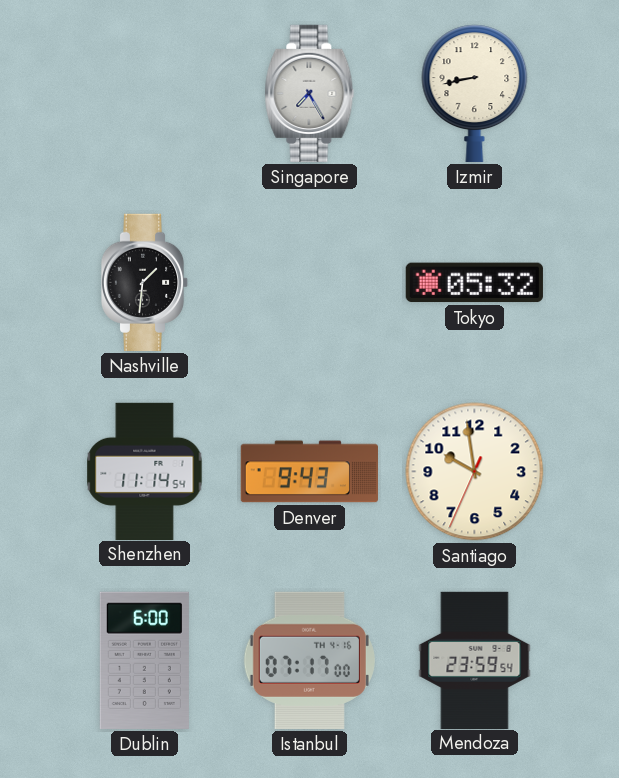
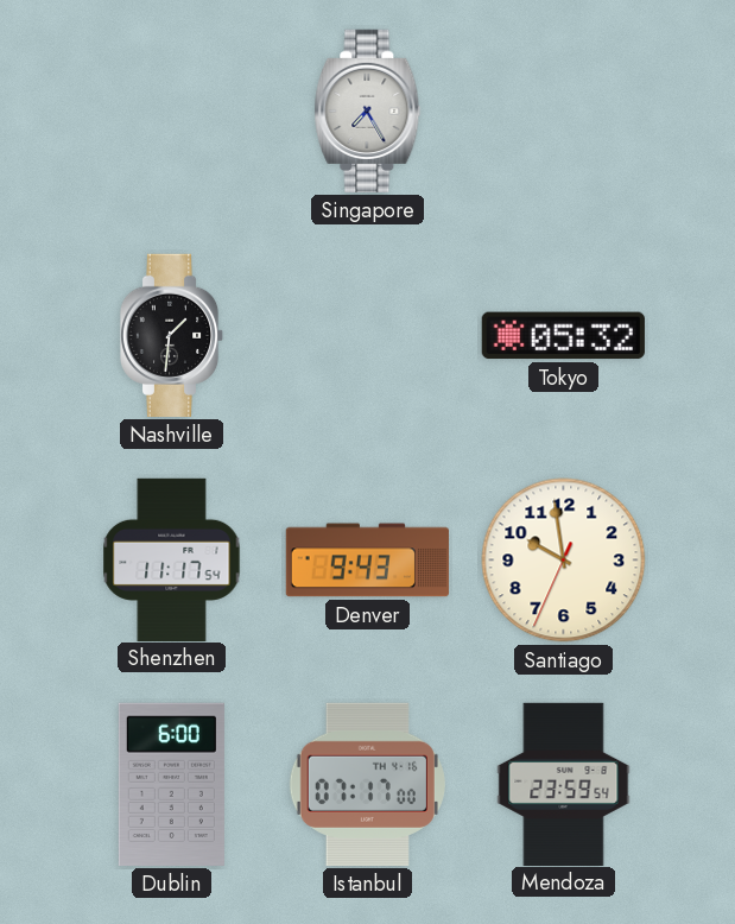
Izmir: 8:43 -> none
Shenzhen: 11:14 -> 11:17
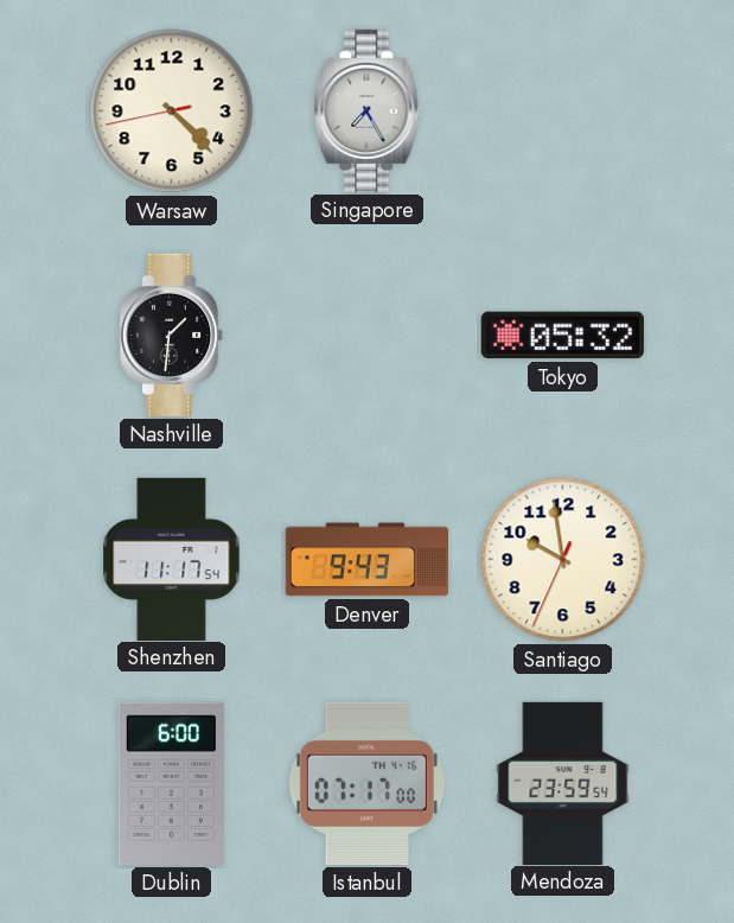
Warsaw: none -> 4:22
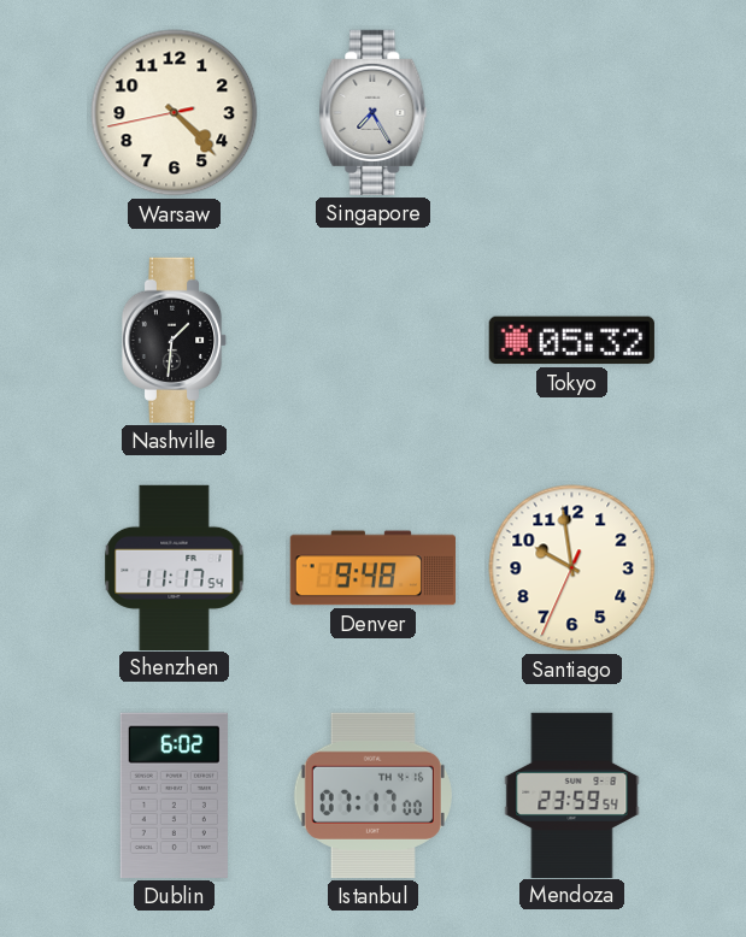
Denver: 9:43 -> 9:48
Dublin: 6:00 -> 6:02
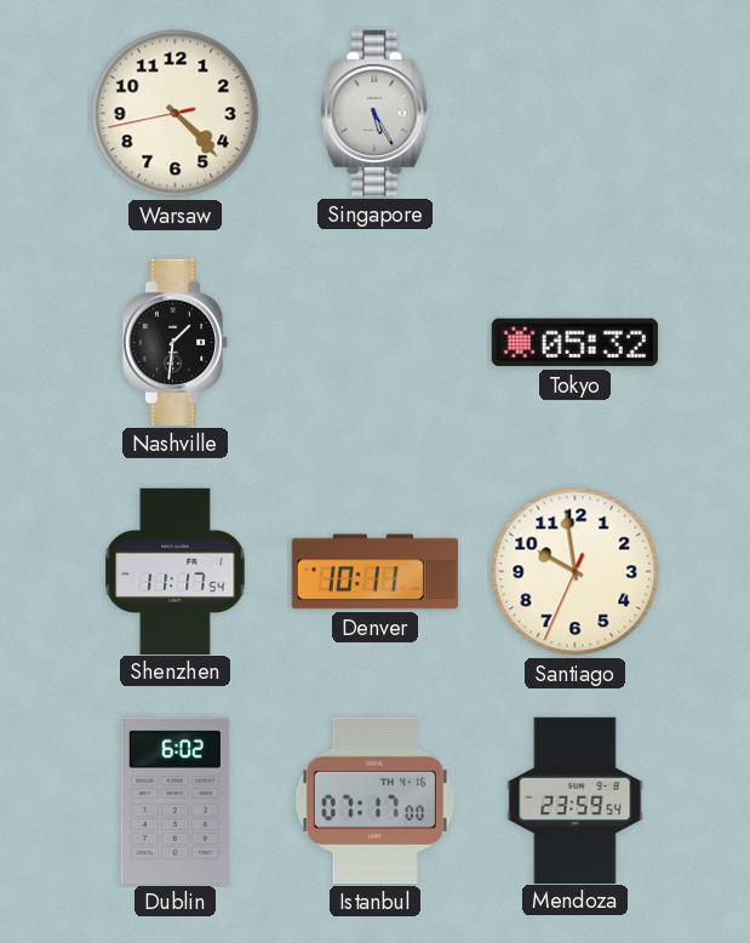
Singapore: 7:25 -> 5:25
Denver: 9:48 -> 10:11
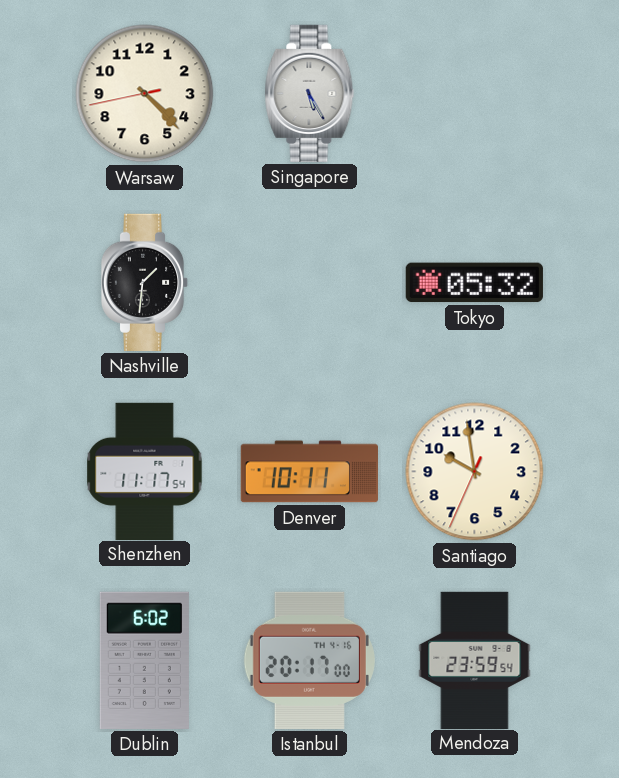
Istanbul: 07:17 -> 20:17
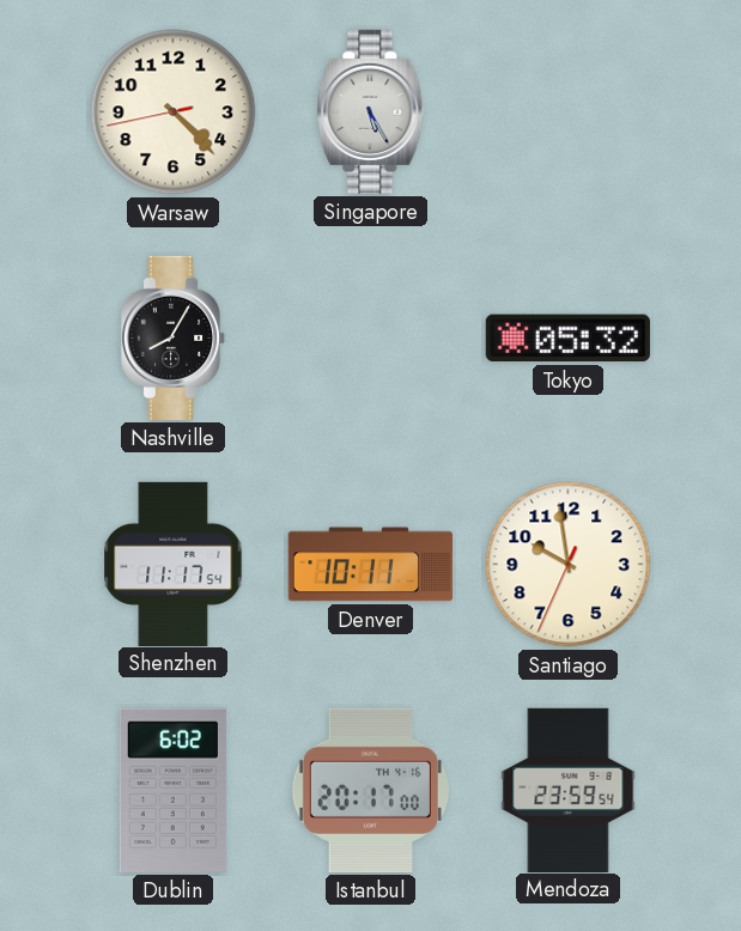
Nashville: 1:31 -> 8:05
